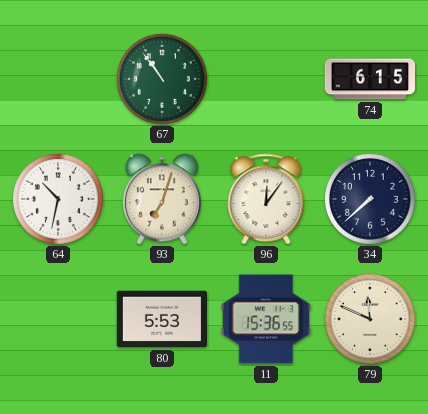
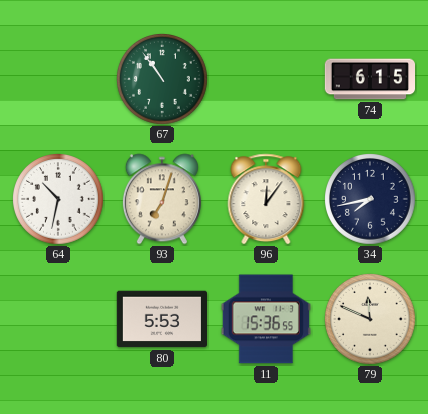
34: 7:38 -> 7:43
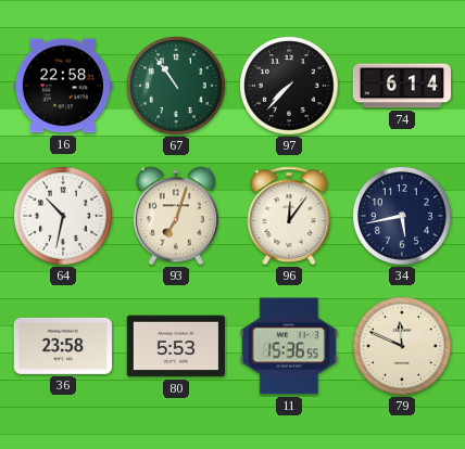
16: none -> 22:58
97: none -> 7:37
74: 6:15 -> 6:14
34: 7:43 -> 5:43
36: none -> 23:58
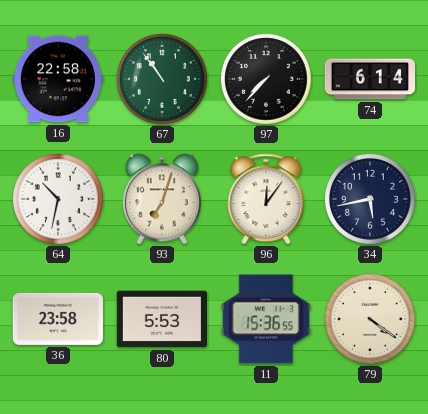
79: 11:49 -> 4:21
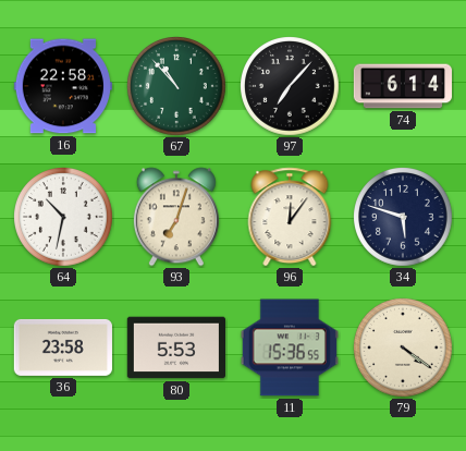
67: 10:54 -> 10:53
97: 7:37 -> 7:07
34: 5:43 -> 5:48
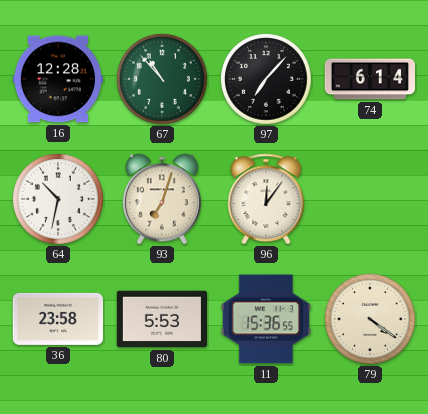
16: 22:58 -> 12:28
34: 5:48 -> none
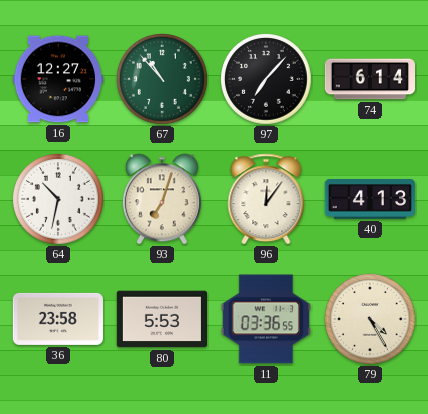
16: 12:28 -> 12:27
40: none -> 4:13
11: 15:36 -> 03:36
79: 4:21 -> 4:25
